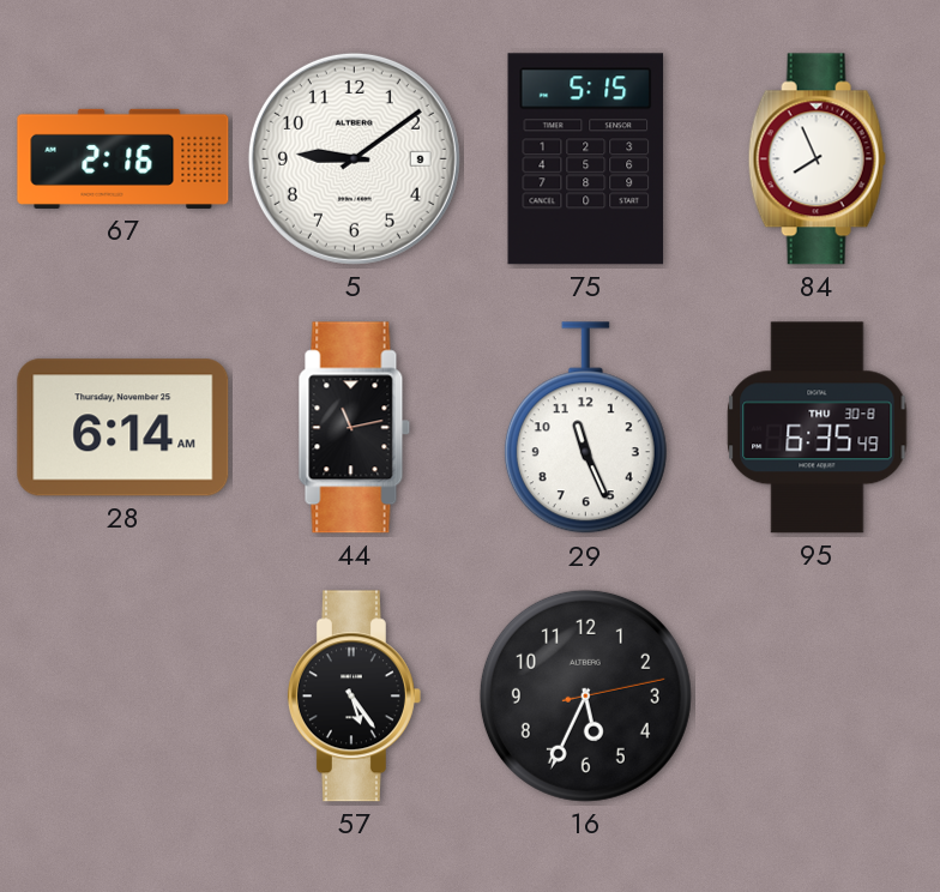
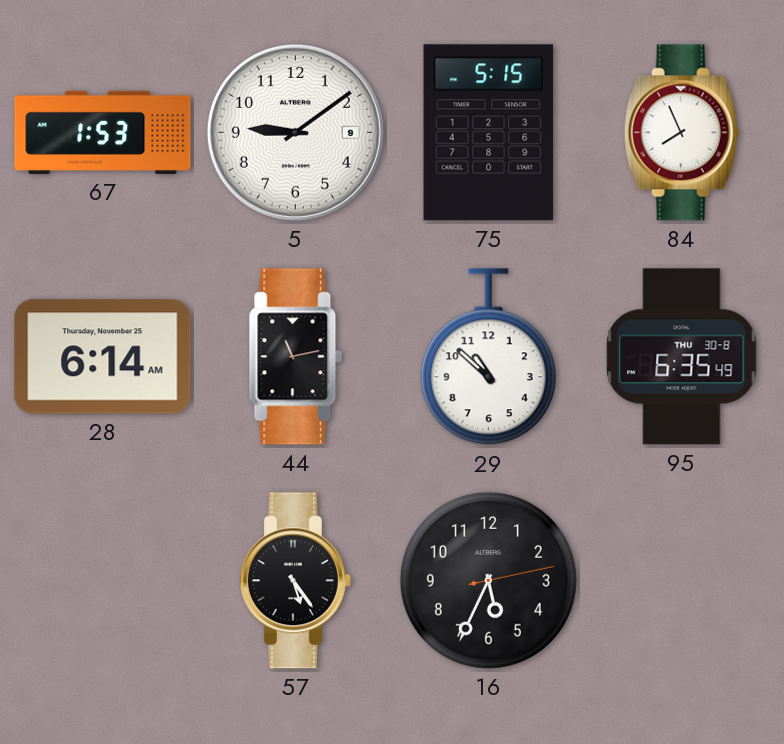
67: 2:16 -> 1:53
29: 11:26 -> 10:52
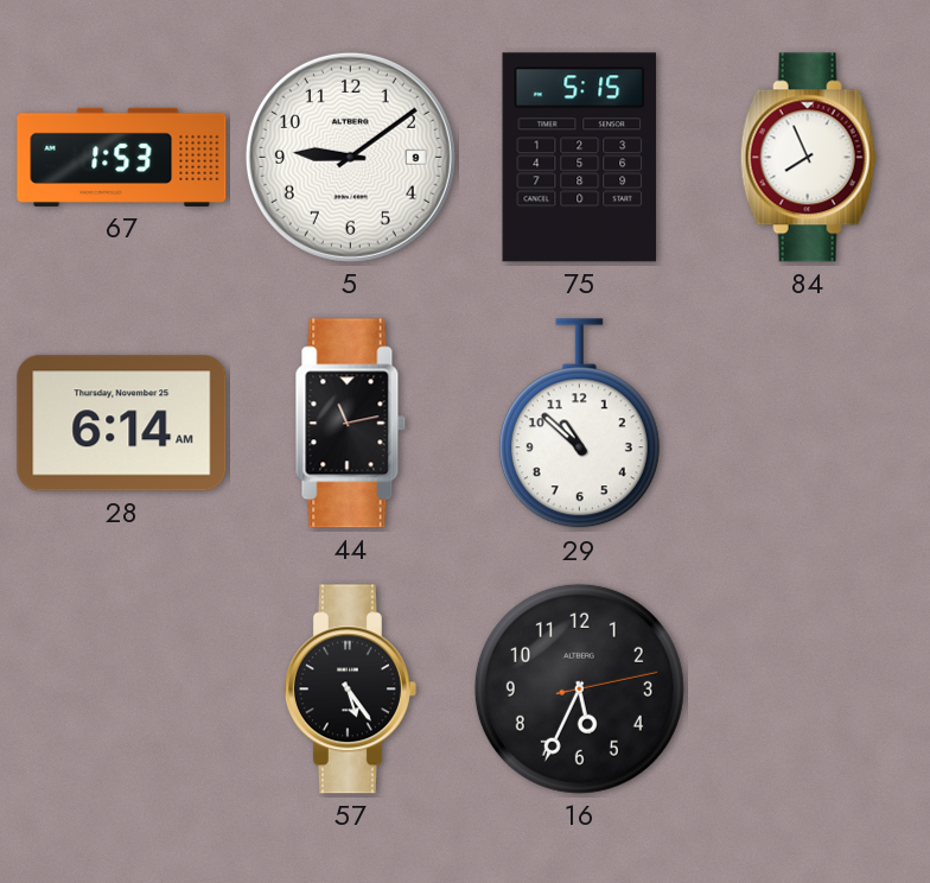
95: 6:35 -> none
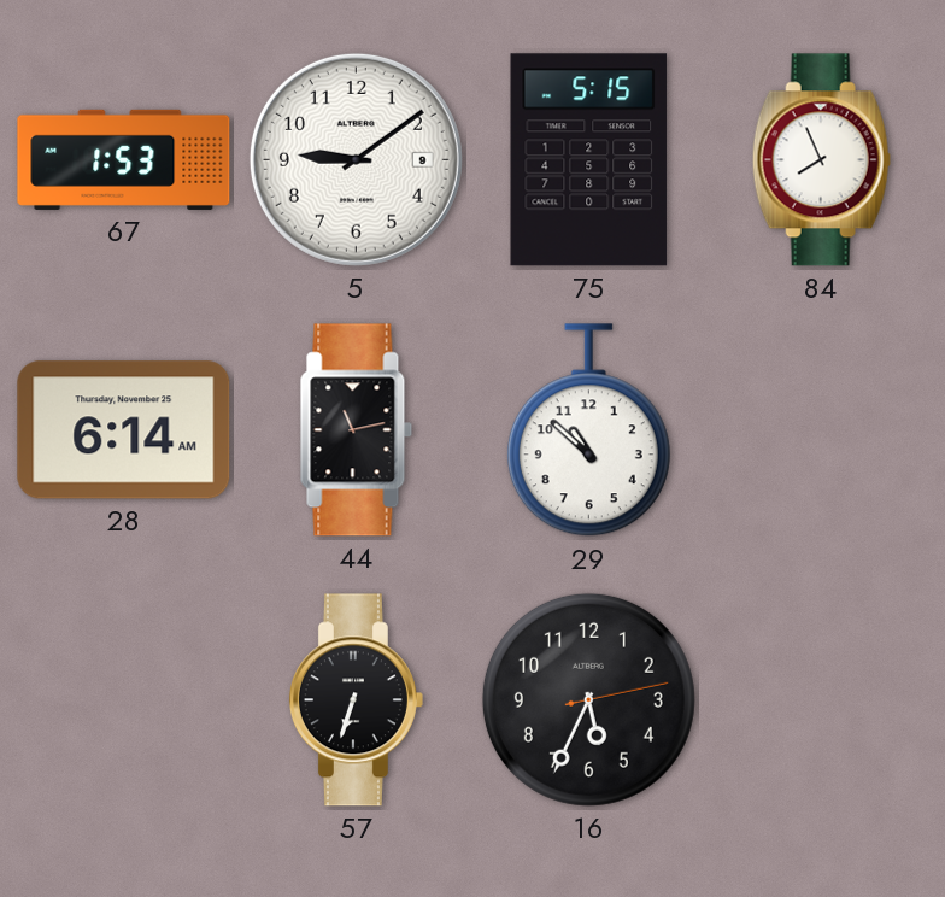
57: 5:24 -> 6:33
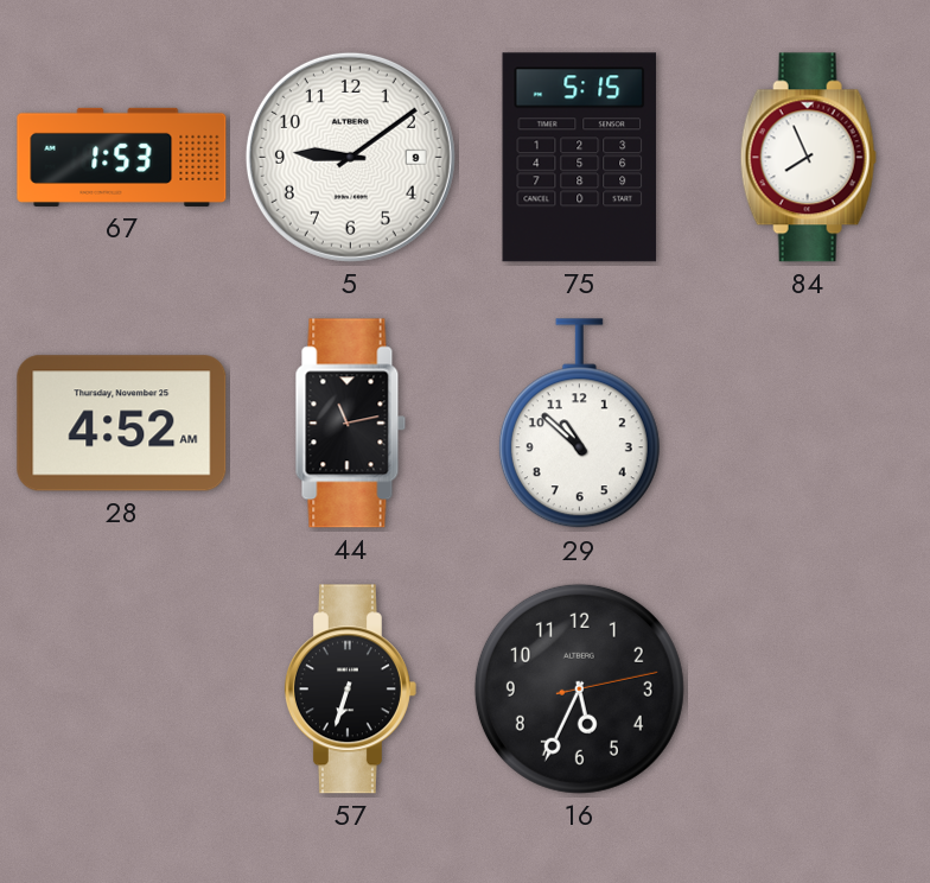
28: 6:14 -> 4:52
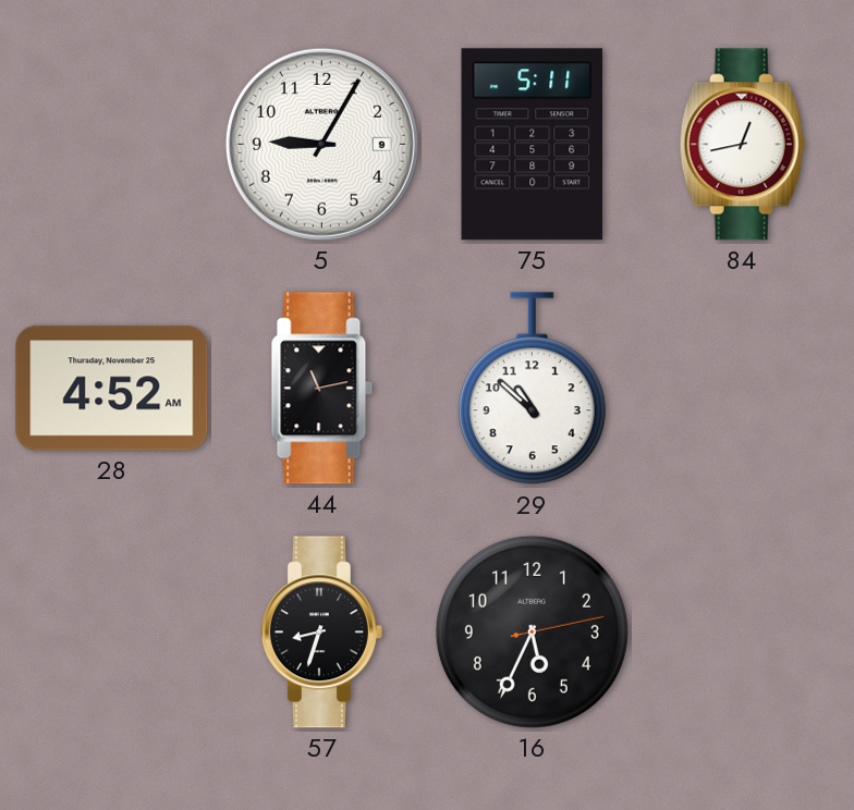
67: 1:53 -> none
5: 9:09 -> 9:05
75: 5:15 -> 5:11
84: 7:56 -> 12:43
57: 6:33 -> 8:33
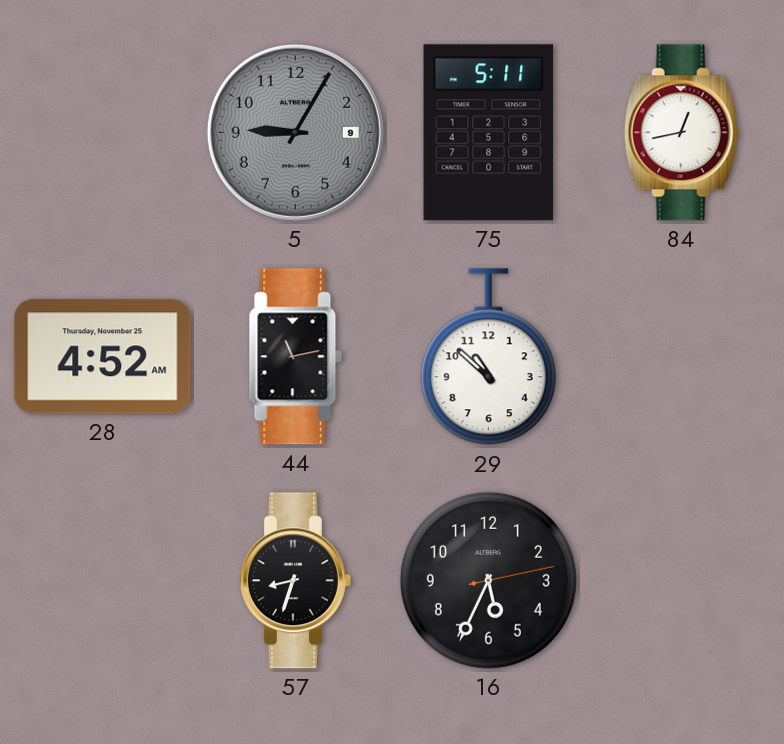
5 dial: white -> grey
